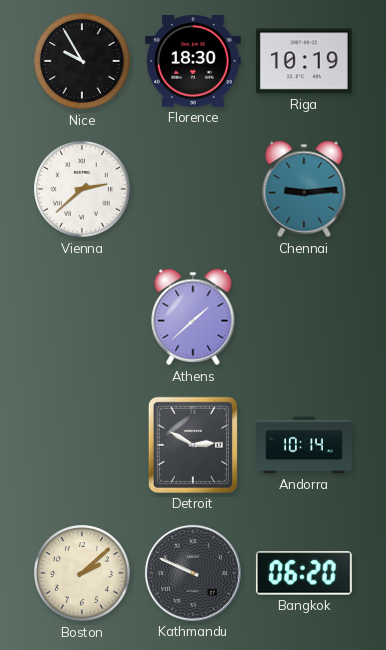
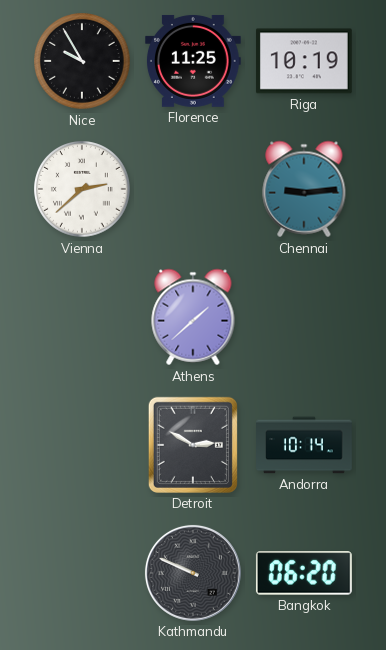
Florence: 18:30 -> 11:25
Boston: 2:08 -> none
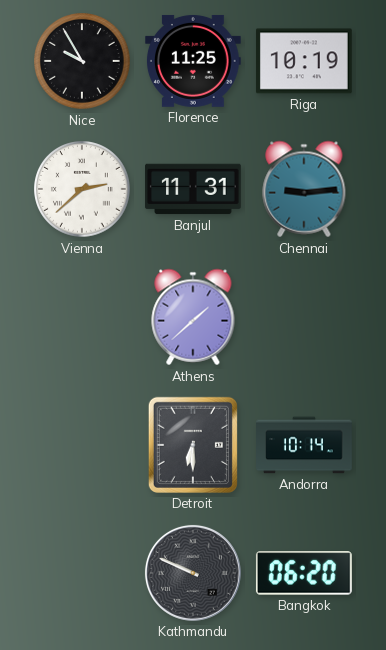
Banjul: none -> 11:31
Detroit: 2:50 -> 6:30
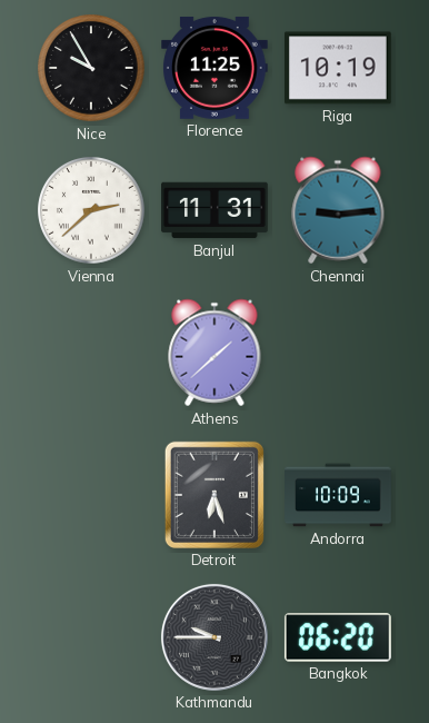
Detroit: 6:30 -> 6:27
Andorra: 10:14 -> 10:09
Kathmandu: 9:49 -> 9:45
